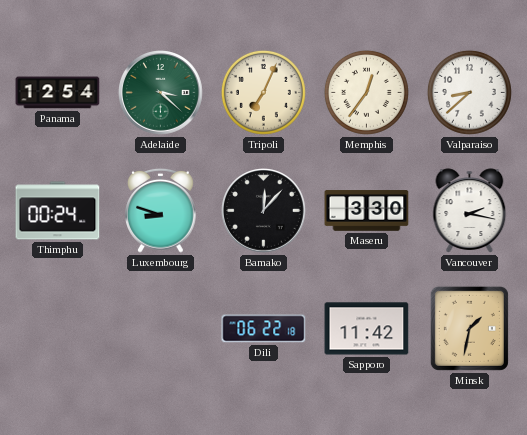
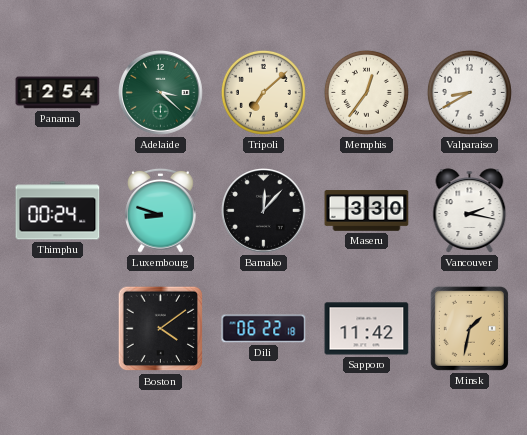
Tripoli: 7:04 -> 7:08
Valparaiso: 8:38 -> 8:40
Boston: none -> 4:09
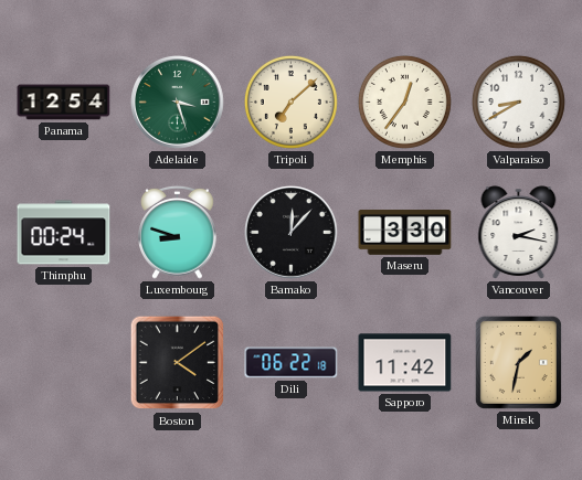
Adelaide: 3:22 -> 3:27
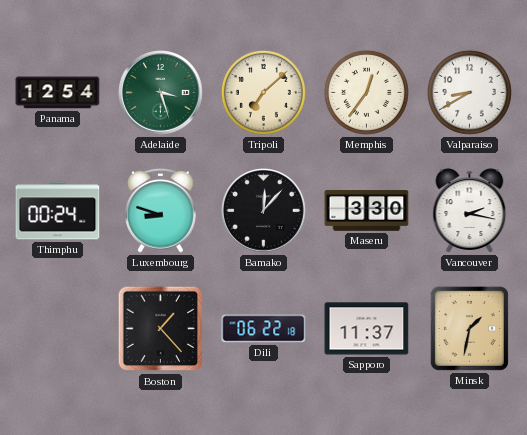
Boston: 4:09 -> 1:23
Sapporo: 11:42 -> 11:37
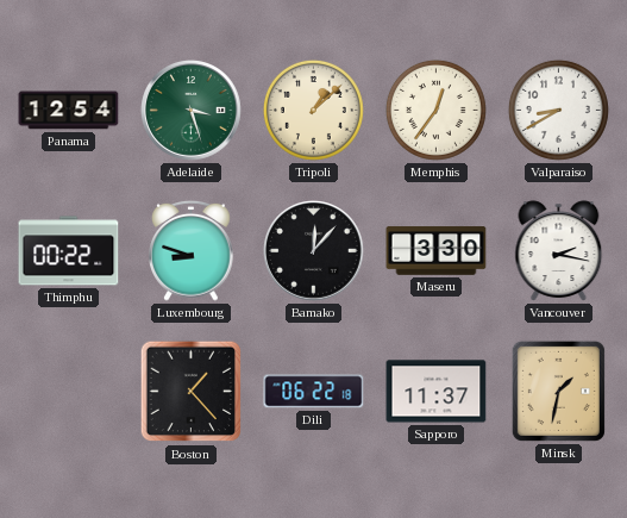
Tripoli: 7:08 -> 1:08
Thimphu: 00:24 -> 00:22
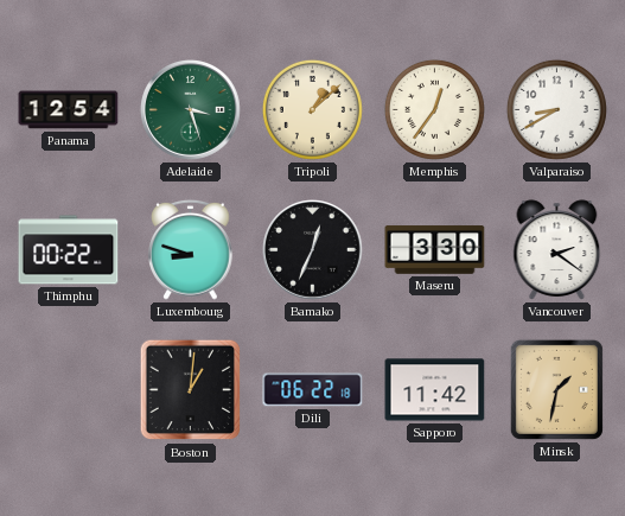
Bamako: 12:07 -> 12:34
Vancouver: 2:17 -> 2:21
Boston: 1:23 -> 1:01
Sapporo: 11:37 -> 11:42
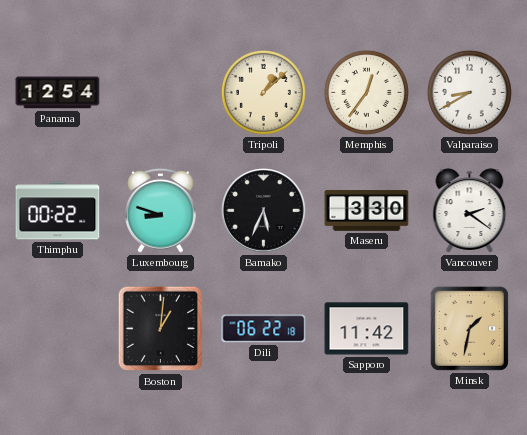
Adelaide: 3:27 -> none
Bamako: 12:34 -> 5:34
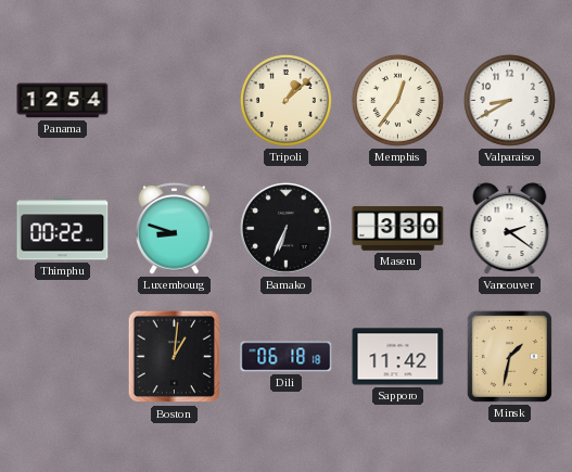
Bamako: 5:34 -> 6:34
Dili: 06:22 -> 06:18
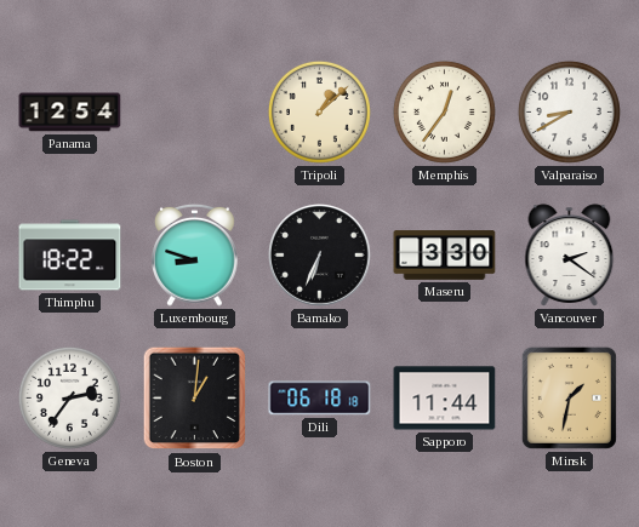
Thimphu: 00:22 -> 18:22
Geneva: none -> 2:36
Sapporo: 11:42 -> 11:44
